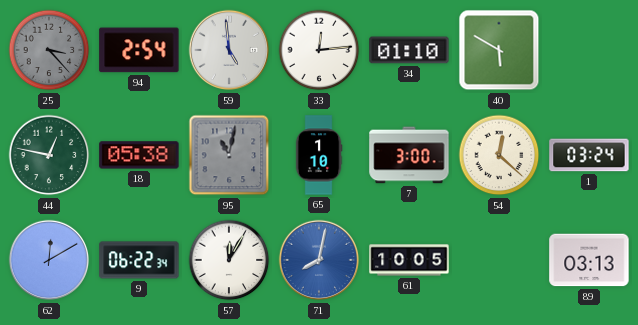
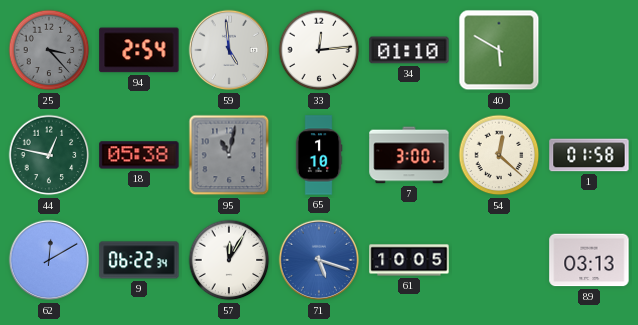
1: 03:24 -> 01:58
71: 8:02 -> 5:18
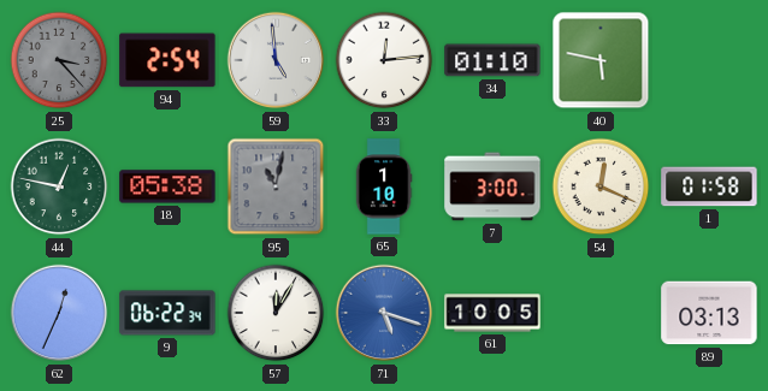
40: 5:50 -> 5:47
54: 12:22 -> 12:19
62: 12:10 -> 12:34
